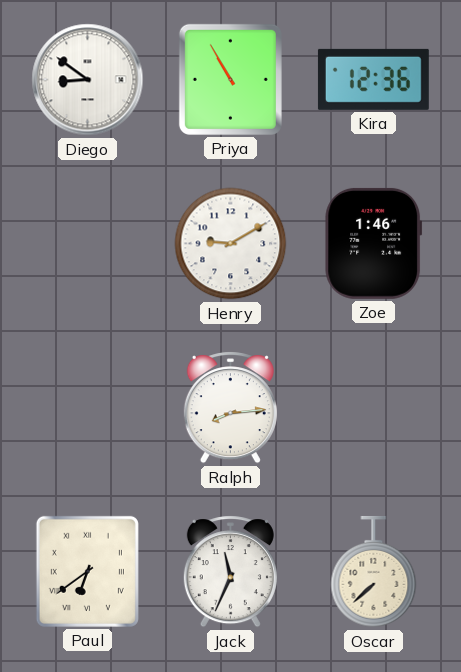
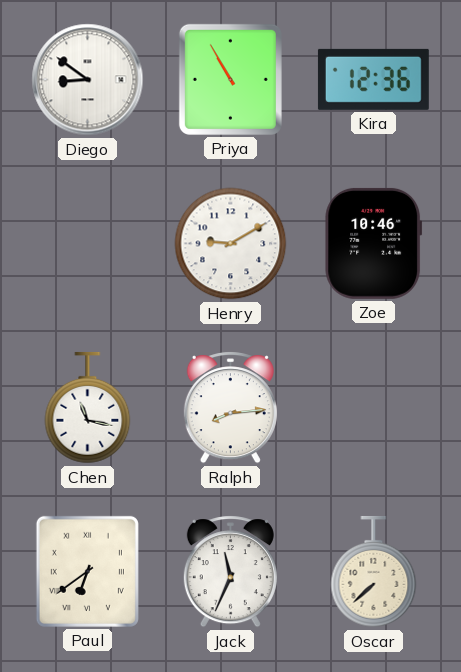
Zoe: 1:46 -> 10:46
Chen: none -> 11:17
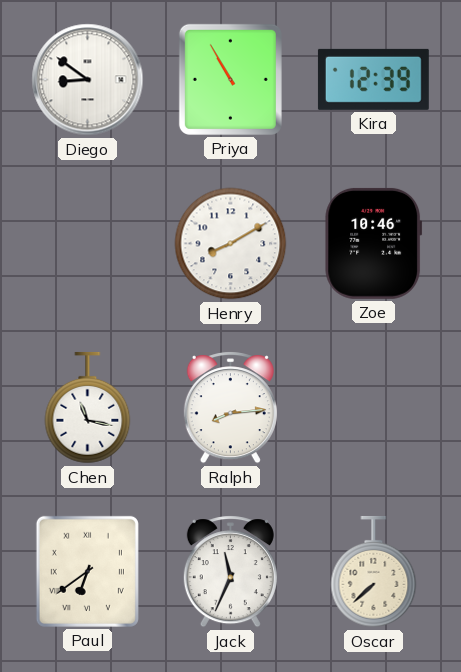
Kira: 12:36 -> 12:39
Henry: 9:10 -> 8:10
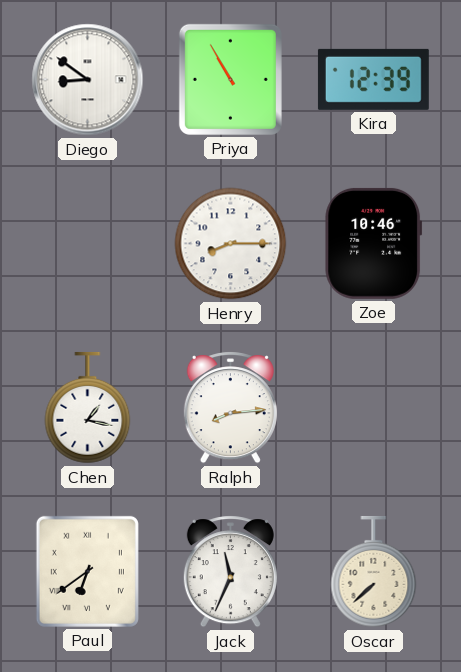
Henry: 8:10 -> 8:15
Chen: 11:17 -> 1:17
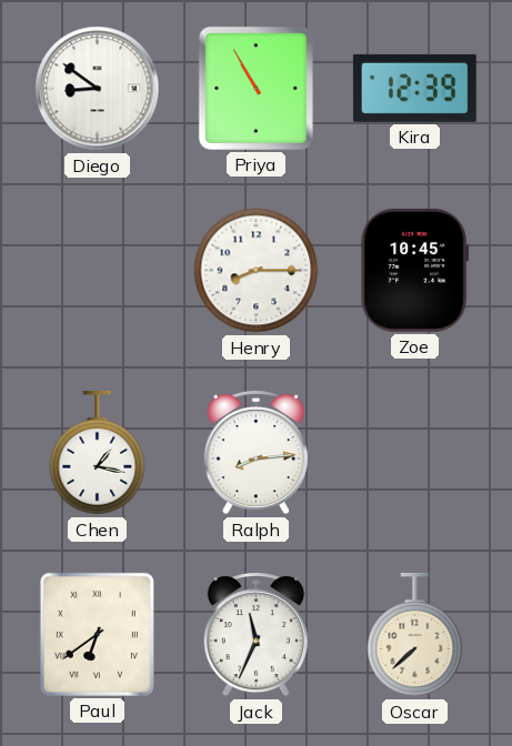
Zoe: 10:46 -> 10:45
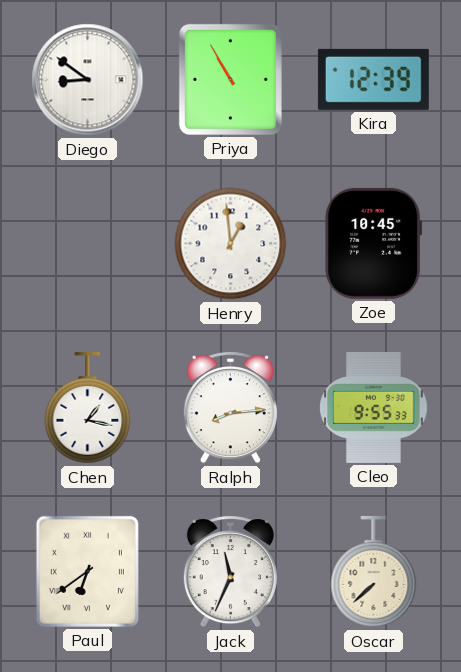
Henry: 8:15 -> 12:59
Cleo: none -> 9:55
